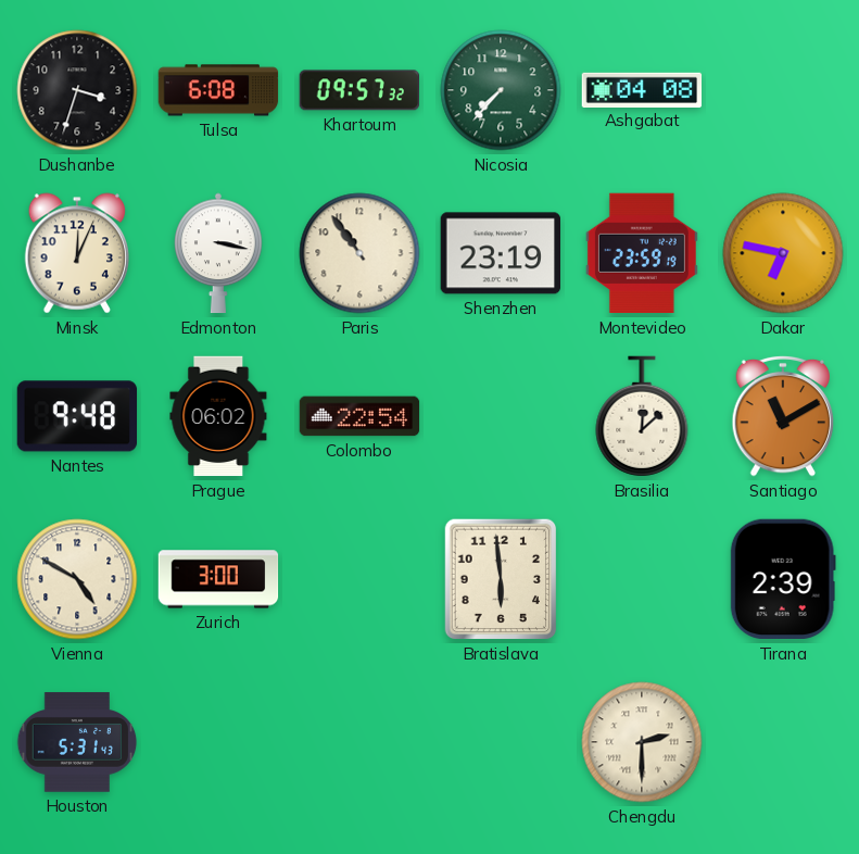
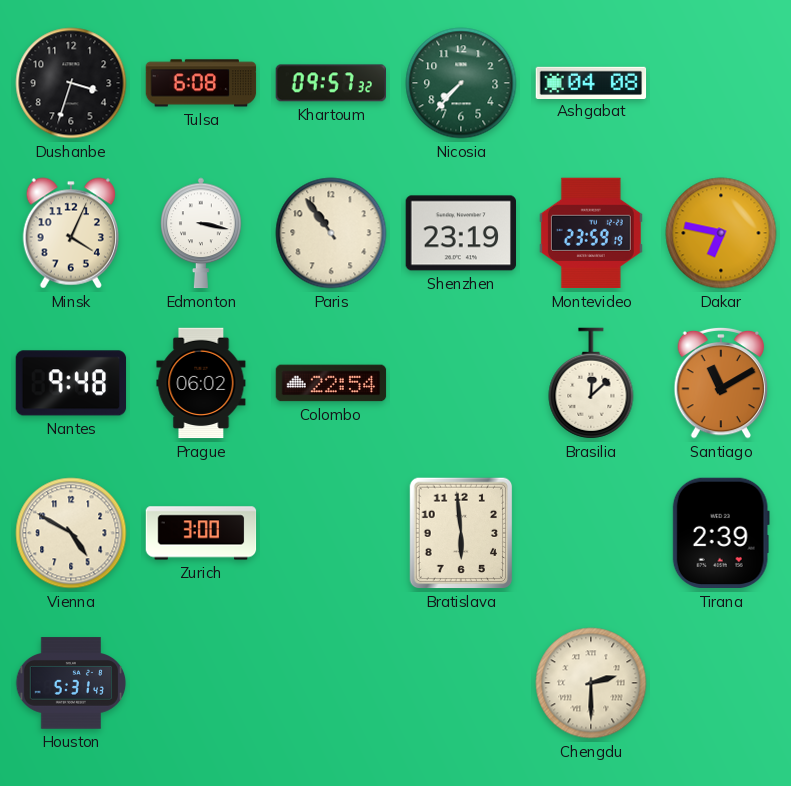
Minsk: 12:04 -> 4:04
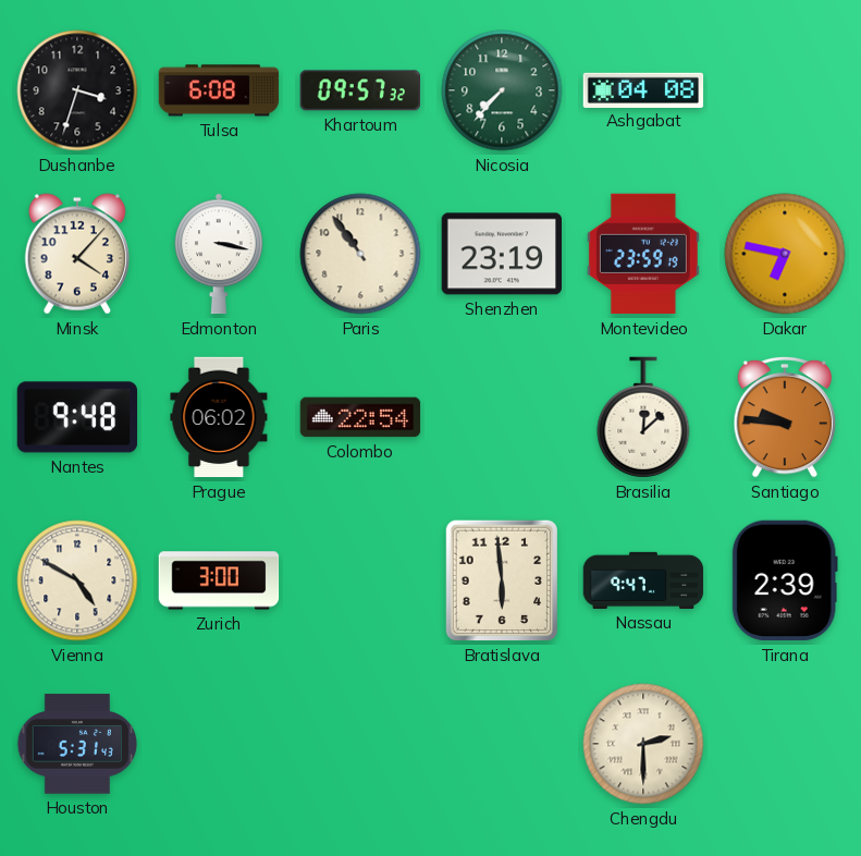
Minsk: 4:04 -> 4:07
Santiago: 11:10 -> 9:46
Nassau: none -> 9:47
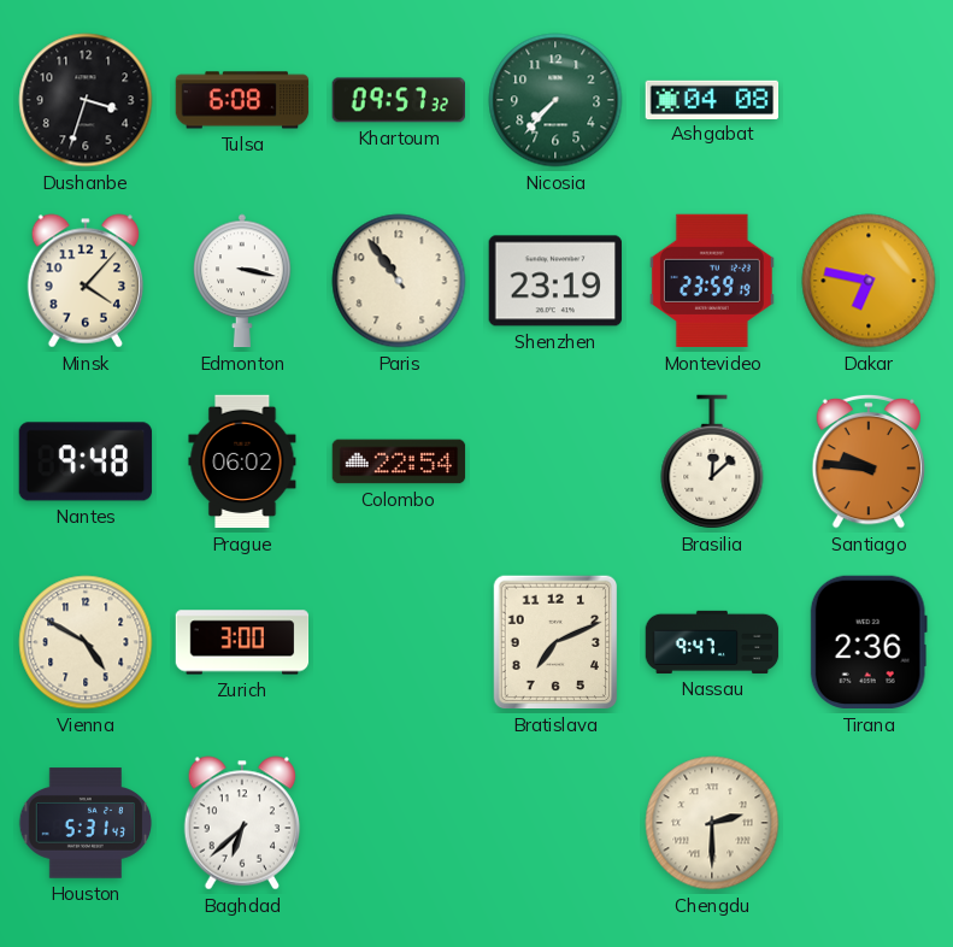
Bratislava: 5:59 -> 7:11
Tirana: 2:39 -> 2:36
Baghdad: none -> 6:38
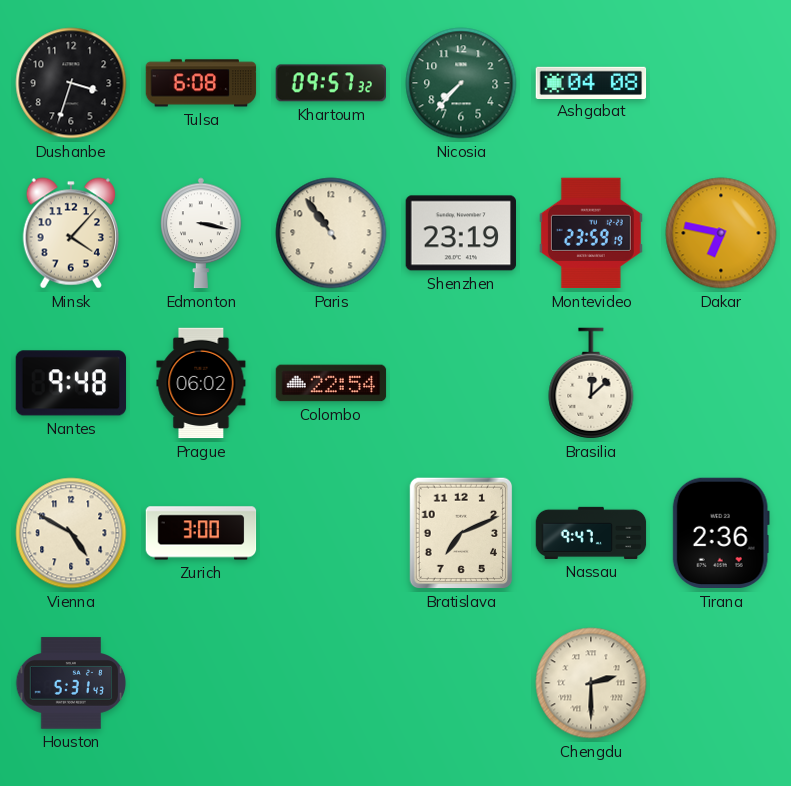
Santiago: 9:46 -> none
Baghdad: 6:38 -> none
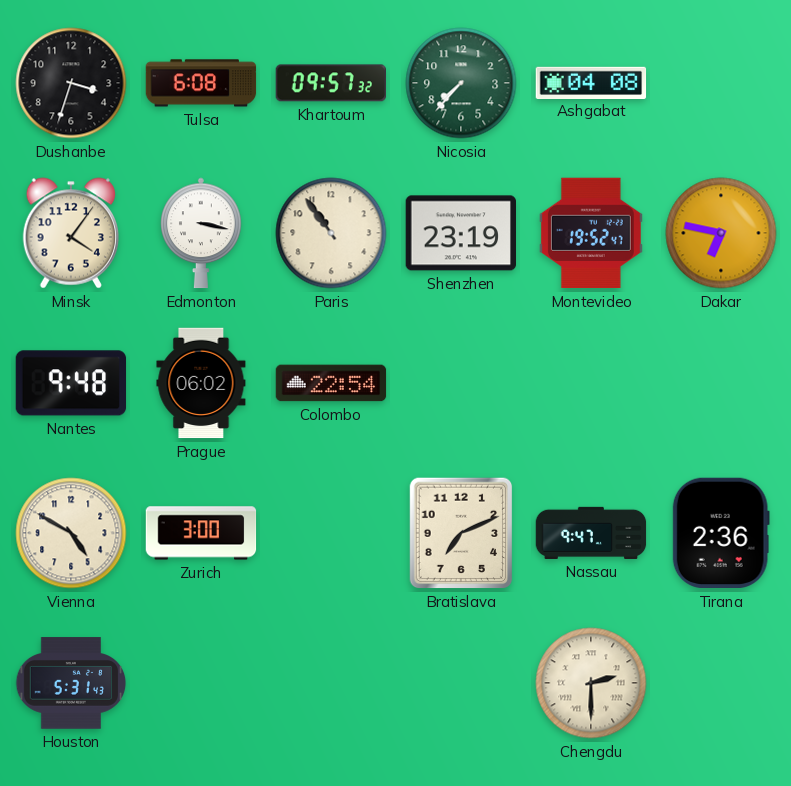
Minsk: 4:07 -> 4:06
Montevideo: 23:59 -> 19:52
Brasilia: 12:08 -> none
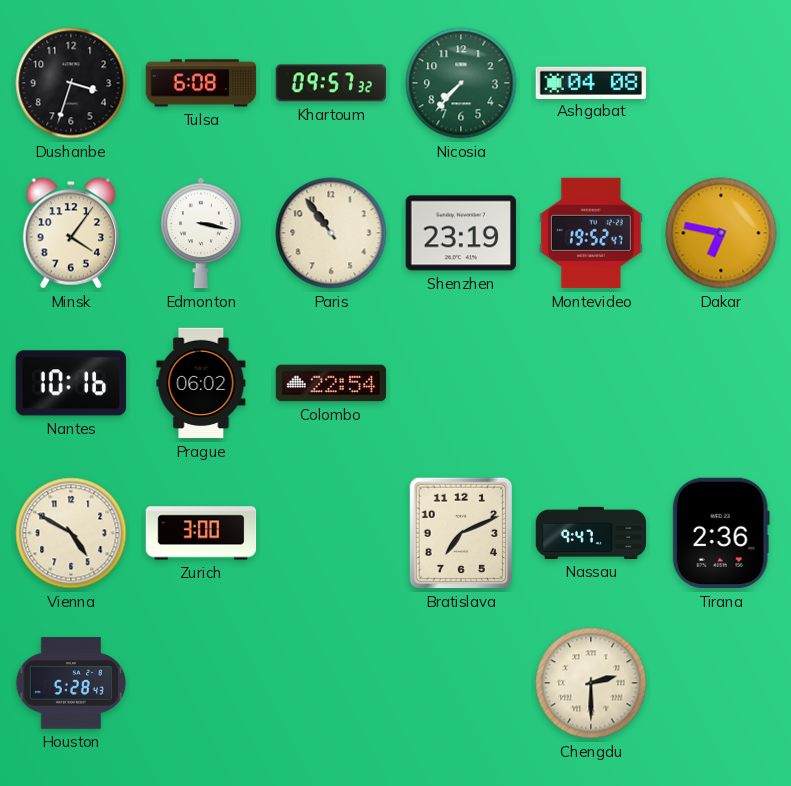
Nantes: 9:48 -> 10:16
Houston: 5:31 -> 5:28
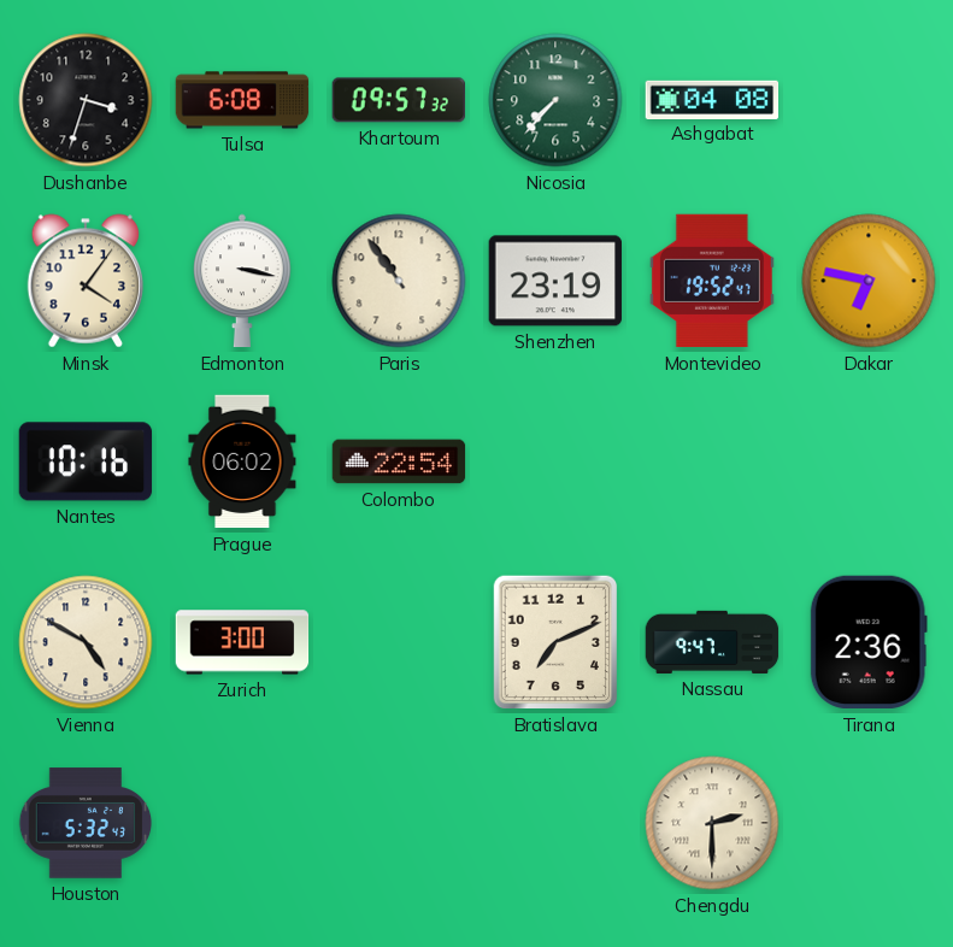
Houston: 5:28 -> 5:32
